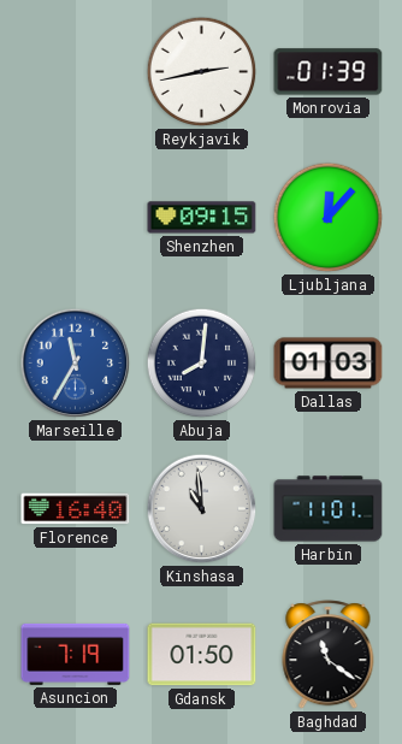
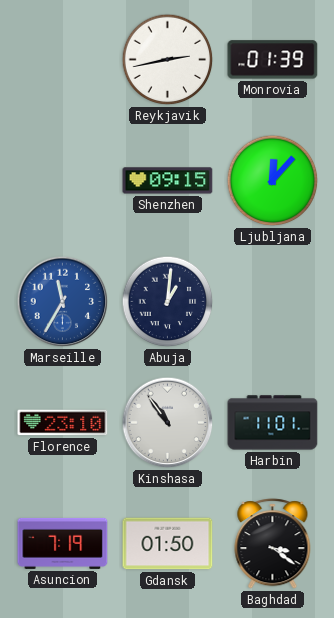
Abuja: 8:01 -> 1:01
Dallas: 01:03 -> none
Florence: 16:40 -> 23:10
Kinshasa: 10:59 -> 10:54
Baghdad: 11:21 -> 3:21
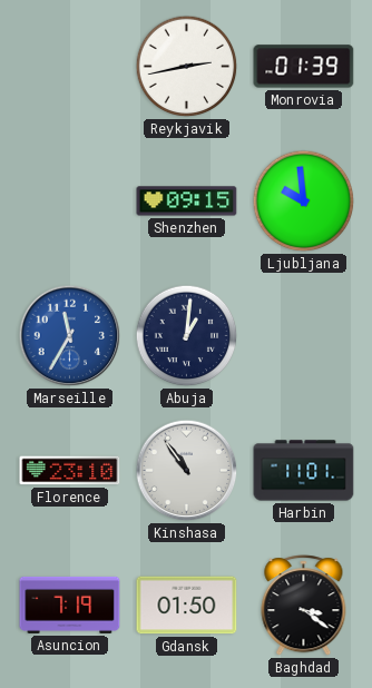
Ljubljana: 12:07 -> 9:59
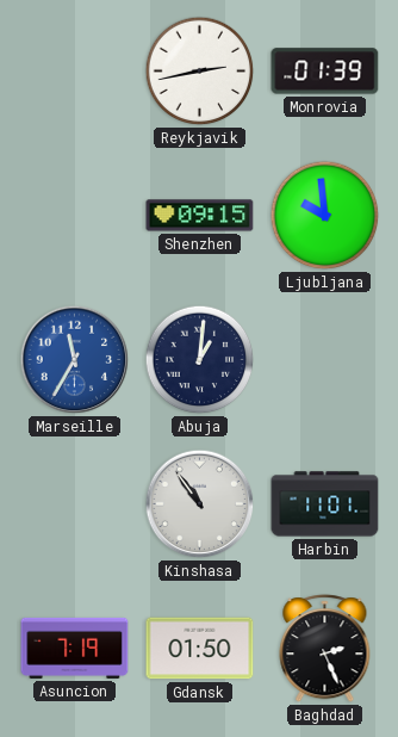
Florence: 23:10 -> none
Baghdad: 3:21 -> 2:26
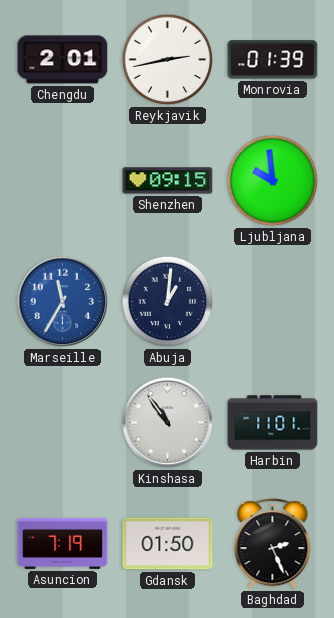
Chengdu: none -> 2:01
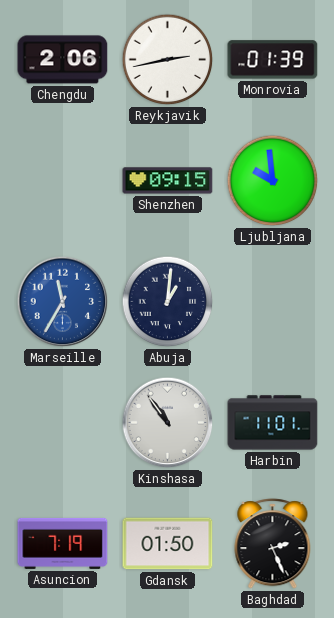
Chengdu: 2:01 -> 2:06
